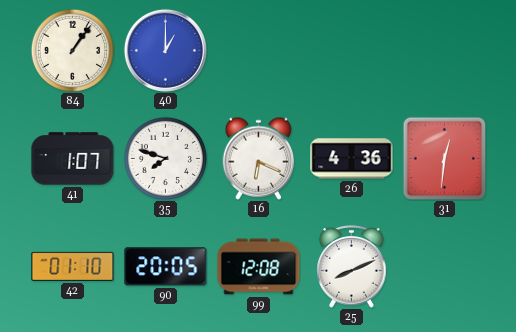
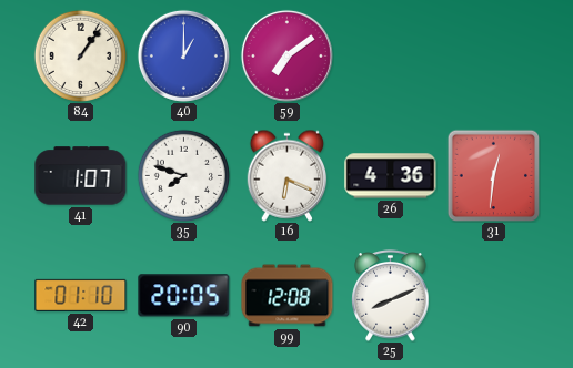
59: none -> 7:09
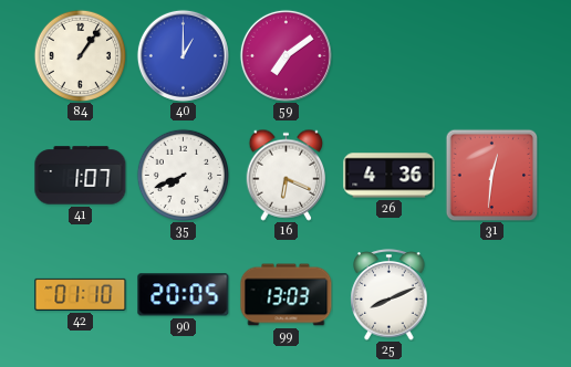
35: 7:48 -> 7:41
99: 12:08 -> 13:03
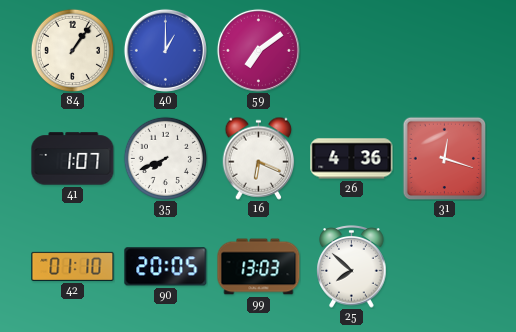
31: 12:31 -> 12:18
25: 8:11 -> 7:52
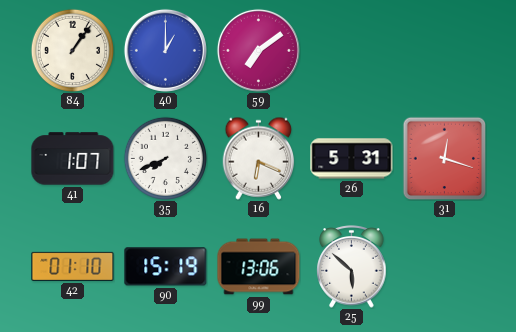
26: 4:36 -> 5:31
90: 20:05 -> 15:19
99: 13:03 -> 13:06
25: 7:52 -> 5:52
